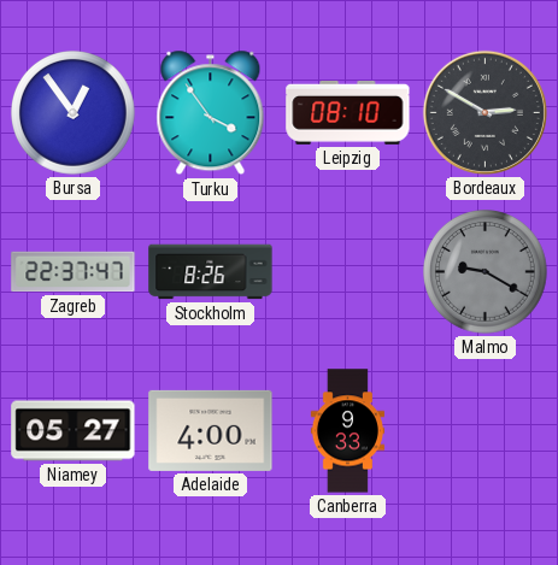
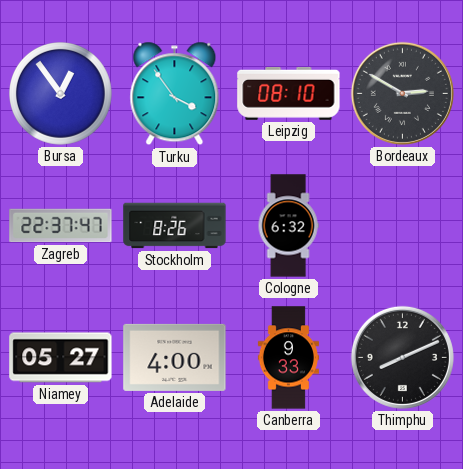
Cologne: none -> 6:32
Malmo: 9:20 -> none
Thimphu: none -> 8:11
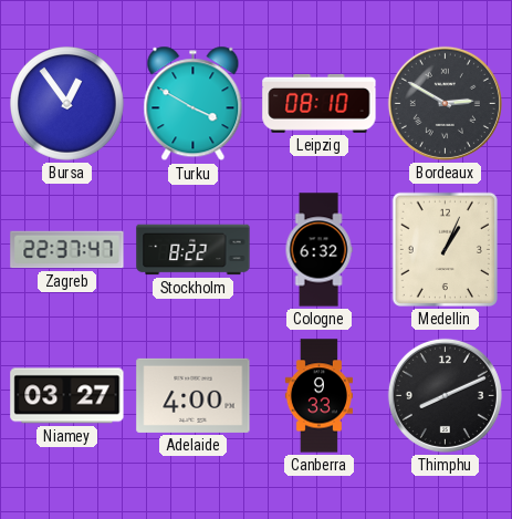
Turku: 3:54 -> 3:50
Stockholm: 8:26 -> 8:22
Medellin: none -> 1:04
Niamey: 05:27 -> 03:27
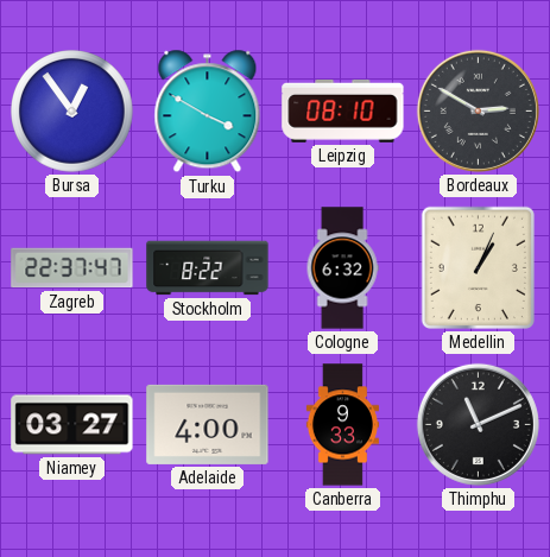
Thimphu: 8:11 -> 11:11
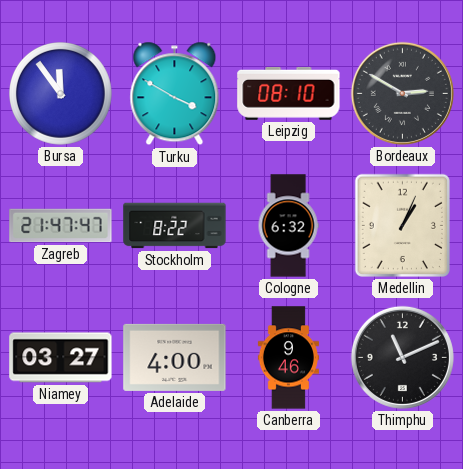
Bursa: 12:54 -> 11:54
Zagreb: 22:37 -> 21:47
Canberra: 9:33 -> 9:46
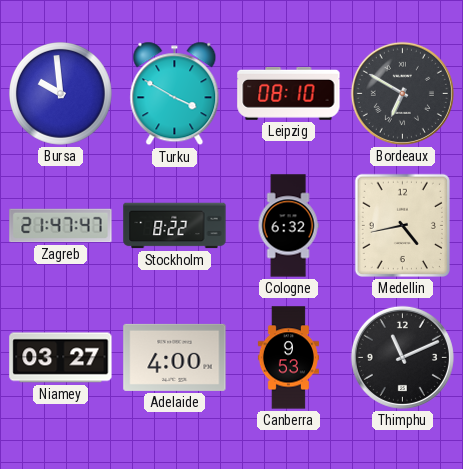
Bursa: 11:54 -> 9:59
Bordeaux: 2:50 -> 6:50
Medellin: 1:04 -> 4:43
Canberra: 9:46 -> 9:53
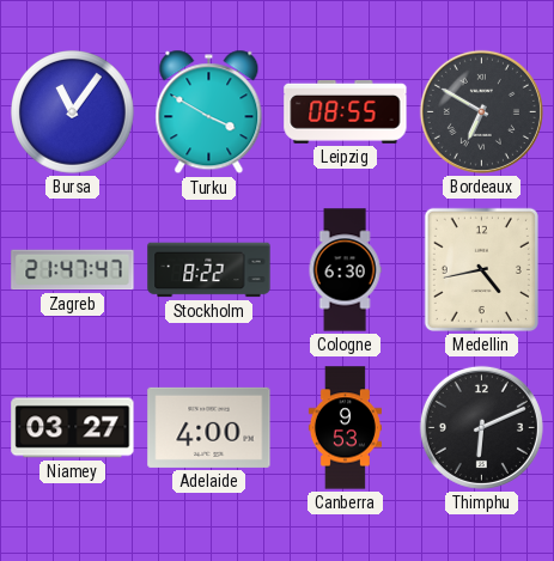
Bursa: 9:59 -> 11:06
Leipzig: 08:10 -> 08:55
Cologne: 6:32 -> 6:30
Thimphu: 11:11 -> 6:11
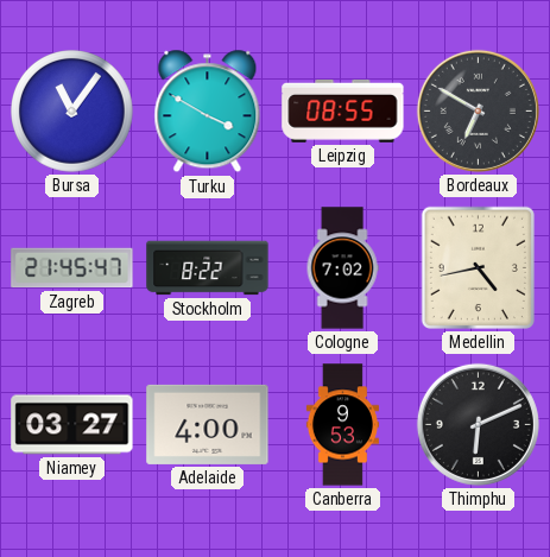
Zagreb: 21:47 -> 21:45
Cologne: 6:30 -> 7:02
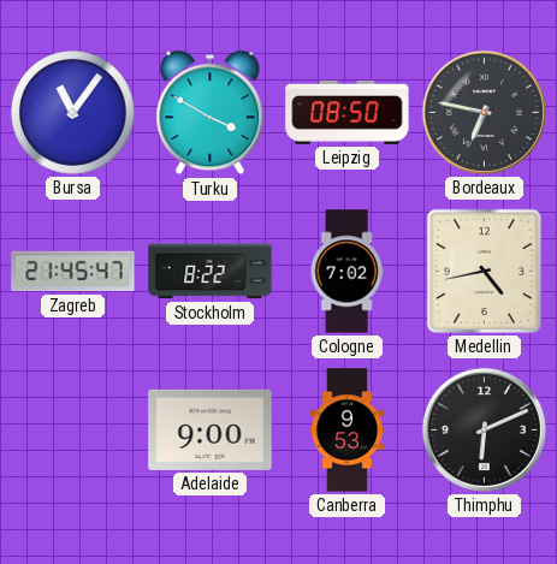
Leipzig: 08:55 -> 08:50
Bordeaux: 6:50 -> 6:47
Niamey: 03:27 -> none
Adelaide: 4:00 -> 9:00
